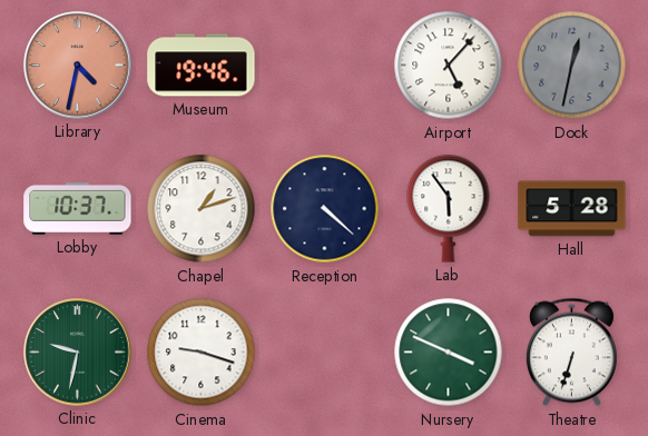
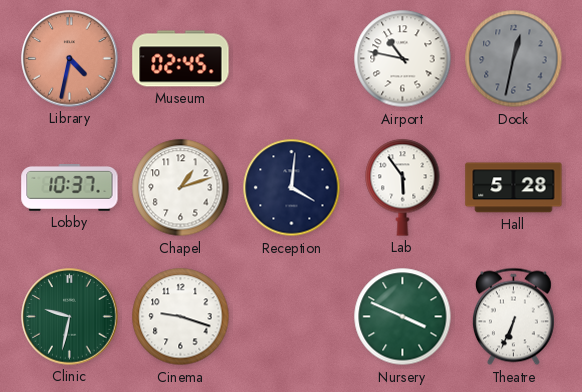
Museum: 19:46 -> 02:45
Airport: 5:07 -> 10:47
Reception: 4:22 -> 4:01
Theatre: 6:33 -> 6:34
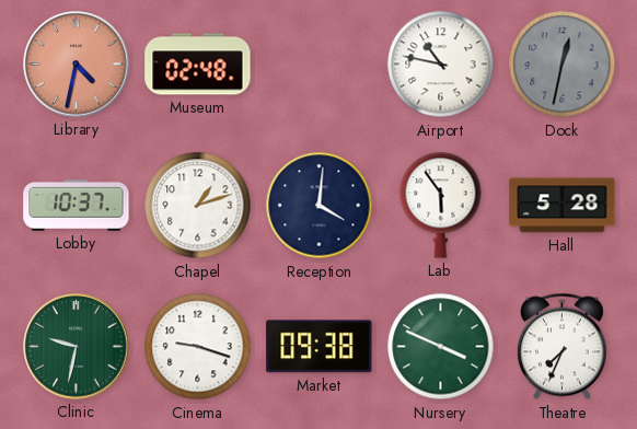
Museum: 02:45 -> 02:48
Market: none -> 09:38
Theatre: 6:34 -> 7:34
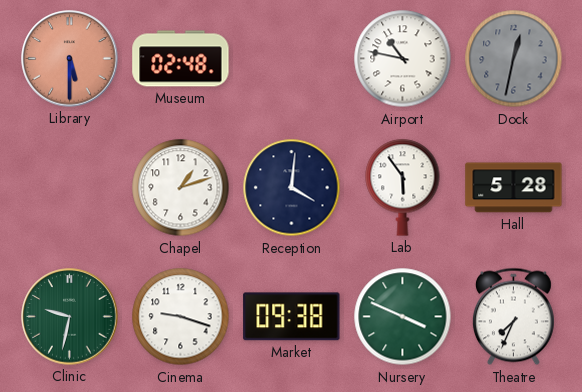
Library: 4:32 -> 5:30
Lobby: 10:37 -> none
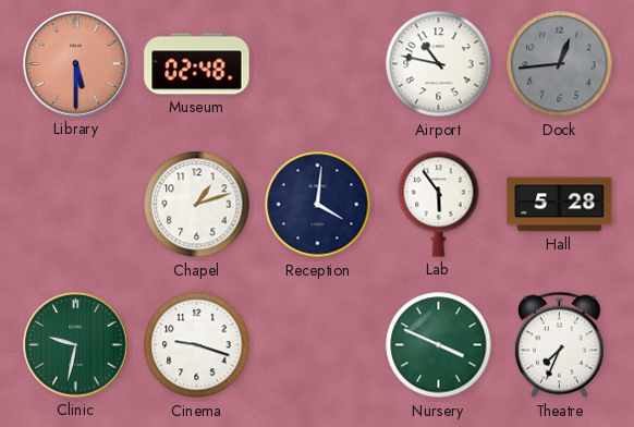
Dock: 12:32 -> 12:44
Market: 09:38 -> none
